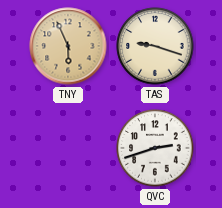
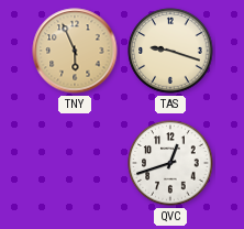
QVC: 2:42 -> 12:42
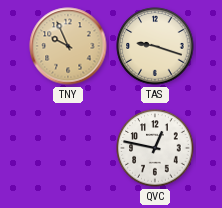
TNY: 5:56 -> 9:56
QVC: 12:42 -> 12:47
